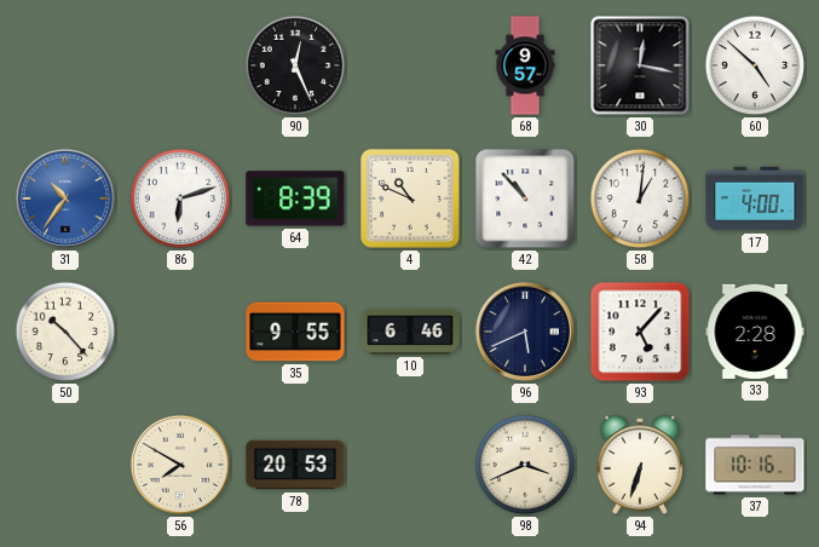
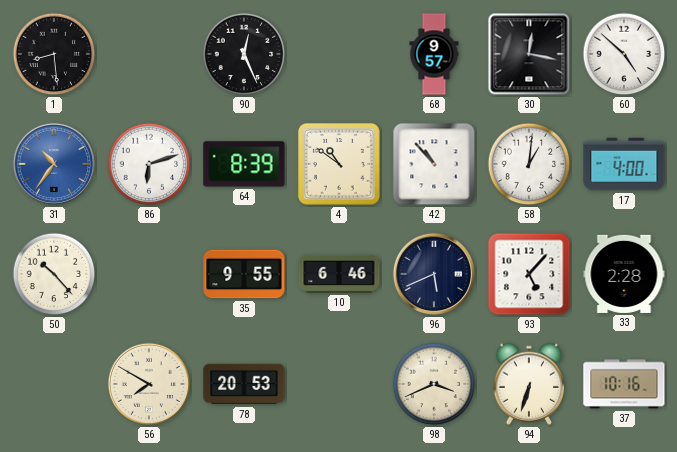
1: none -> 8:29
4: 10:49 -> 10:51
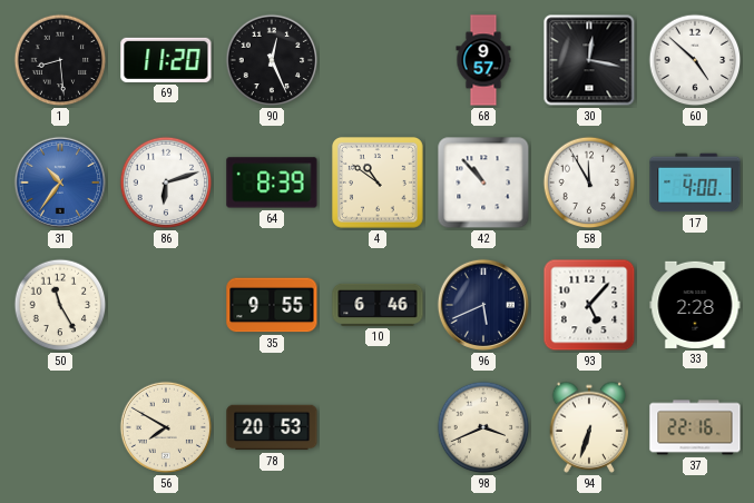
69: none -> 11:20
58: 1:01 -> 11:55
50: 10:23 -> 11:25
37: 10:16 -> 22:16
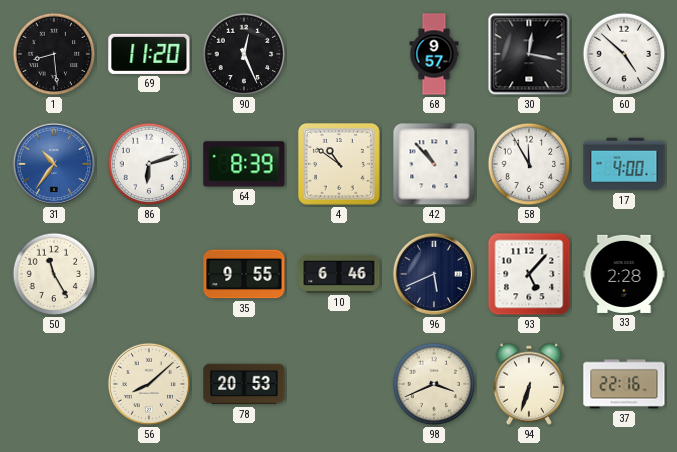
56: 7:50 -> 8:08
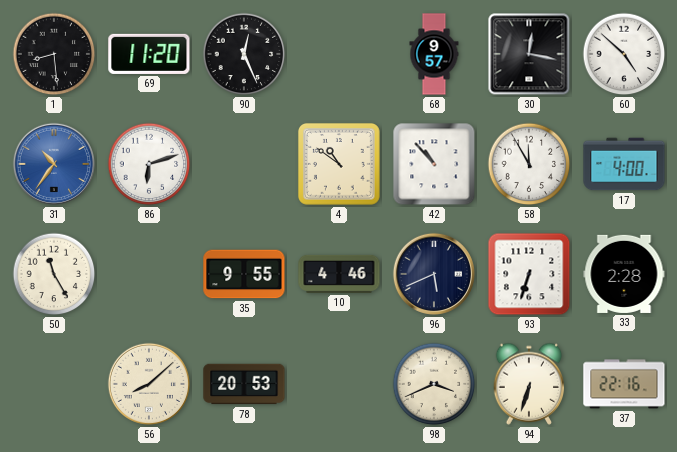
64: 8:39 -> none
10: 6:46 -> 4:46
93: 5:07 -> 6:33
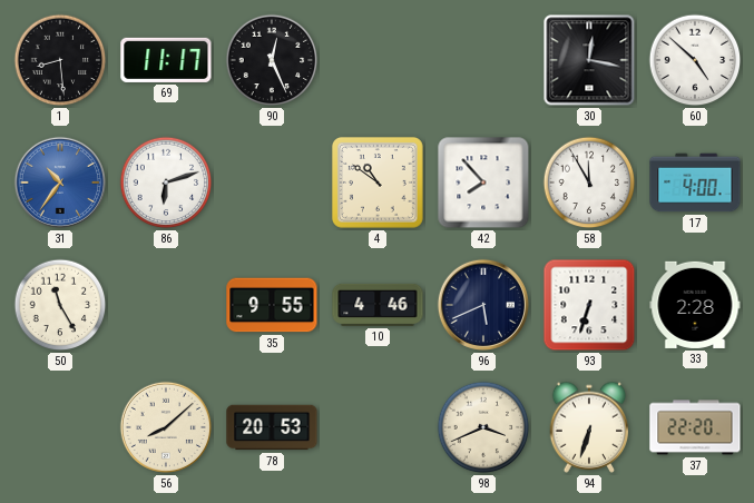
69: 11:20 -> 11:17
68: 9:57 -> none
42: 10:53 -> 7:53
37: 22:16 -> 22:20
